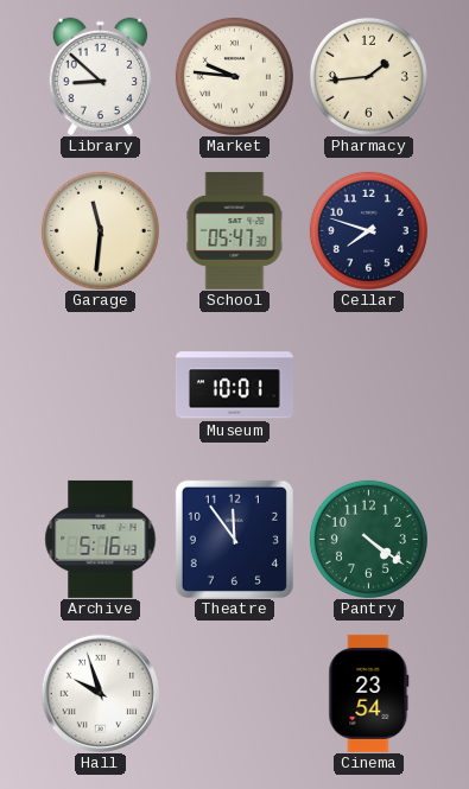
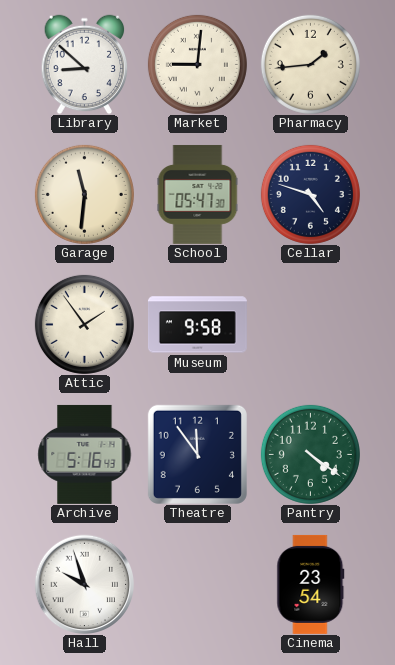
Market: 9:46 -> 9:01
Cellar: 7:48 -> 4:48
Attic: none -> 1:54
Museum: 10:01 -> 9:58
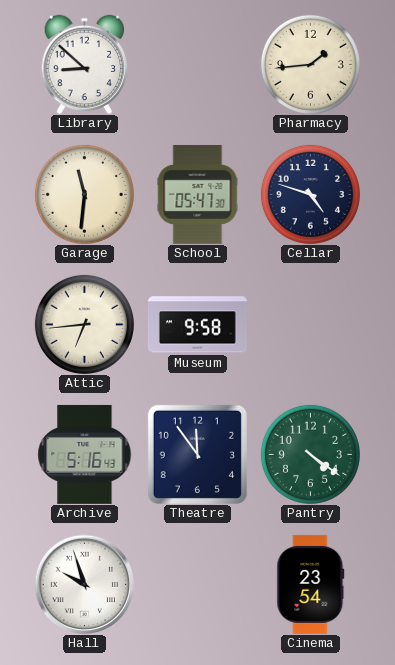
Market: 9:01 -> none
Attic: 1:54 -> 6:44
